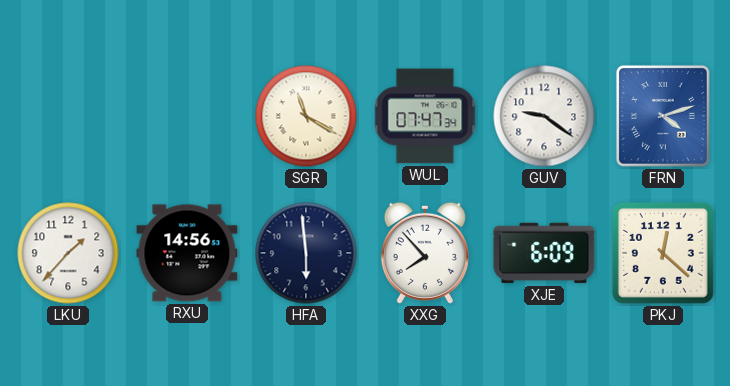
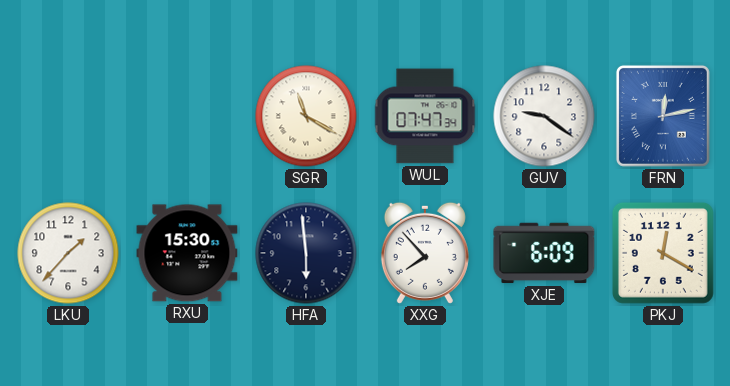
FRN: 4:12 -> 12:13
RXU: 14:56 -> 15:30
PKJ: 12:22 -> 12:20
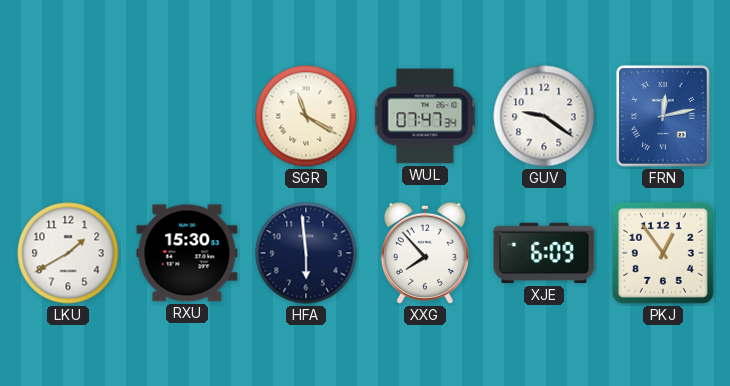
LKU: 1:37 -> 1:40
PKJ: 12:20 -> 12:54
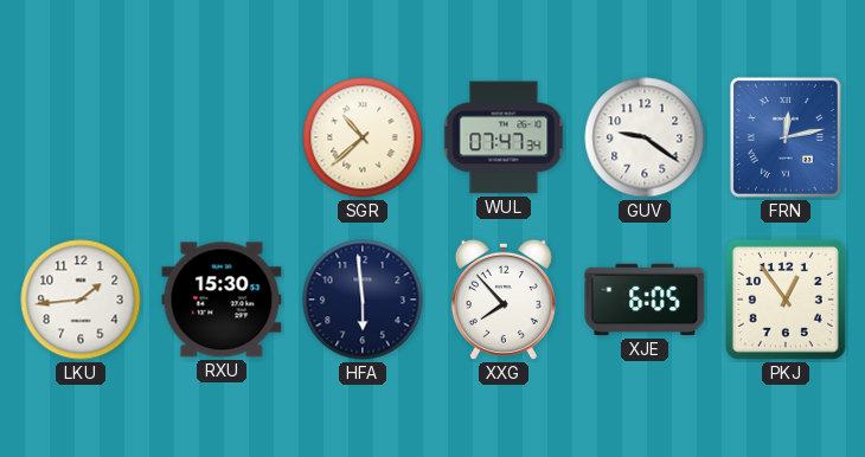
SGR: 11:20 -> 10:38
LKU: 1:40 -> 1:44
XJE: 6:09 -> 6:05
